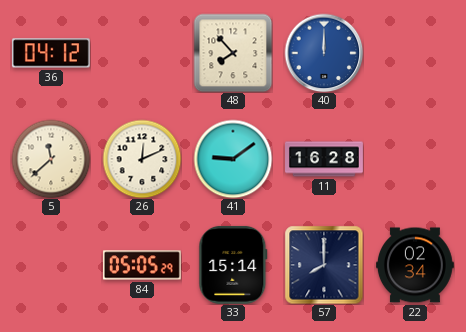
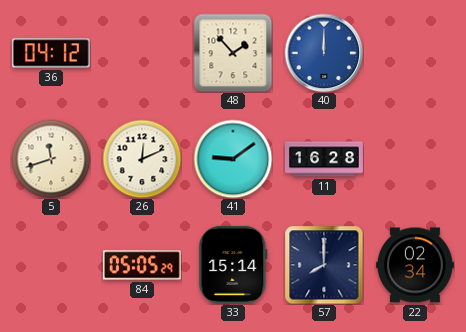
48: 7:53 -> 1:53
5: 11:38 -> 11:42
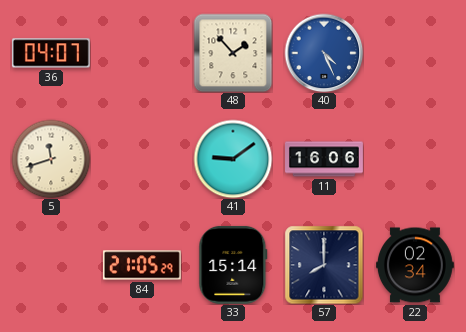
36: 04:12 -> 04:07
40: 12:00 -> 4:26
26: 12:11 -> none
11: 16:28 -> 16:06
84: 05:05 -> 21:05
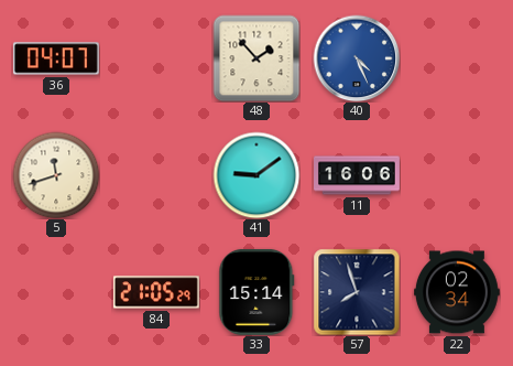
57: 8:00 -> 7:57
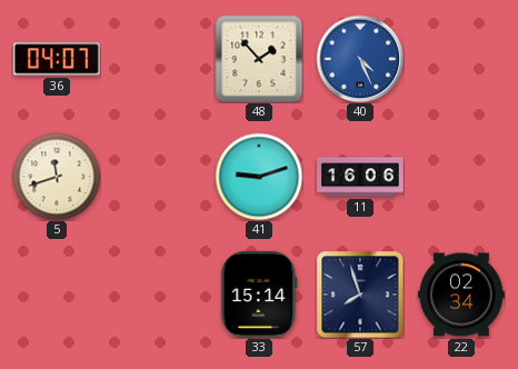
41: 9:09 -> 9:12
84: 21:05 -> none
